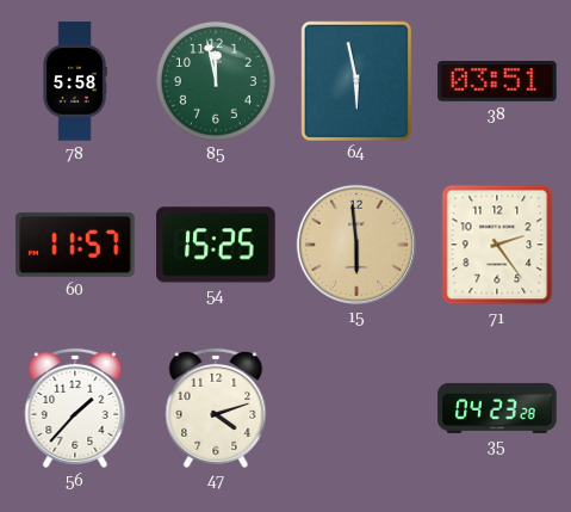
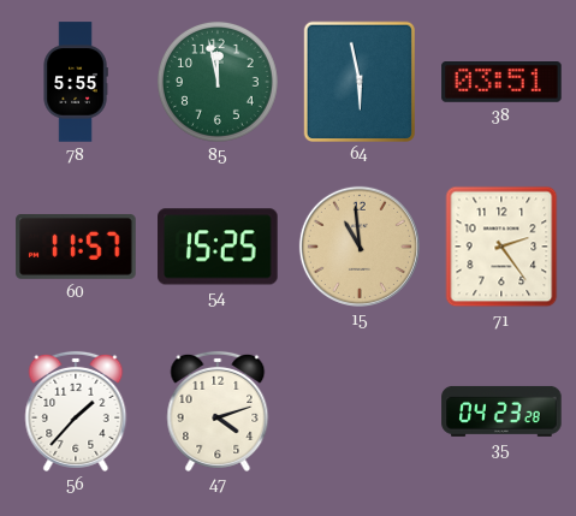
78: 5:58 -> 5:55
15: 5:59 -> 10:59
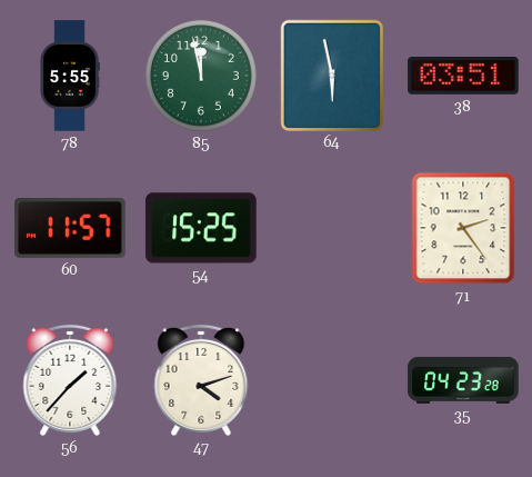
15: 10:59 -> none
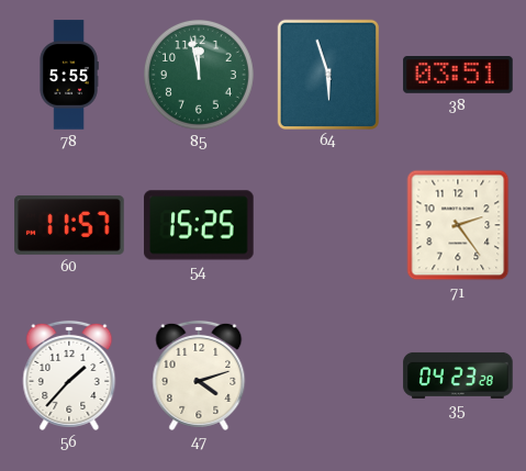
64: 5:58 -> 5:57
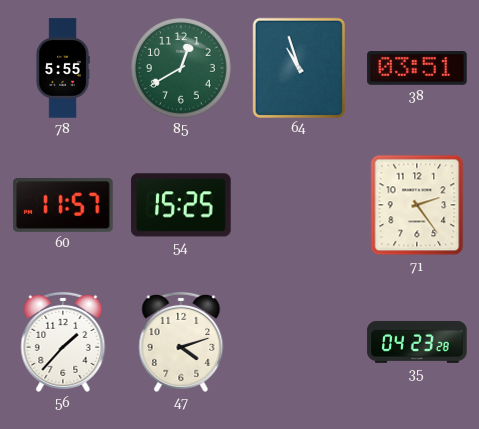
85: 11:58 -> 12:40
64: 5:57 -> 10:57
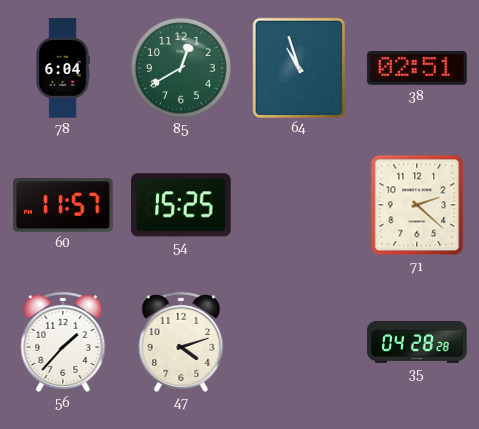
78: 5:55 -> 6:04
38: 03:51 -> 02:51
71: 2:24 -> 2:22
35: 04:23 -> 04:28
